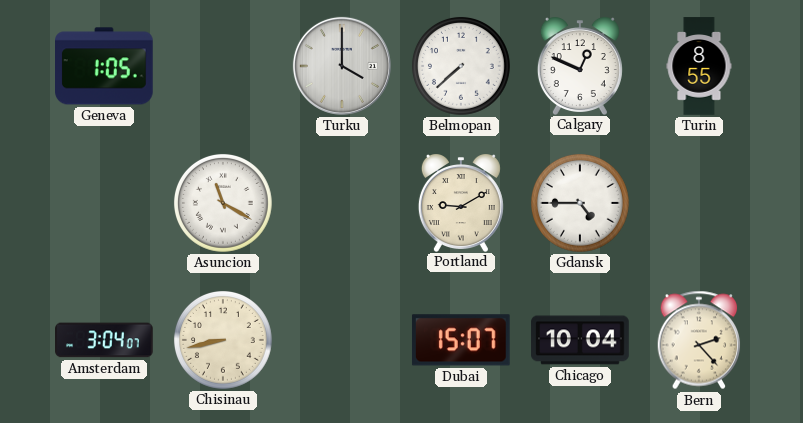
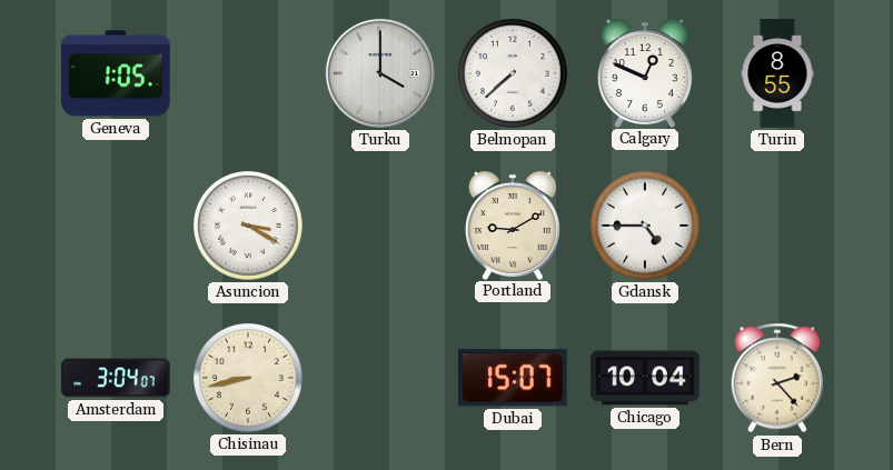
Asuncion: 11:20 -> 3:20
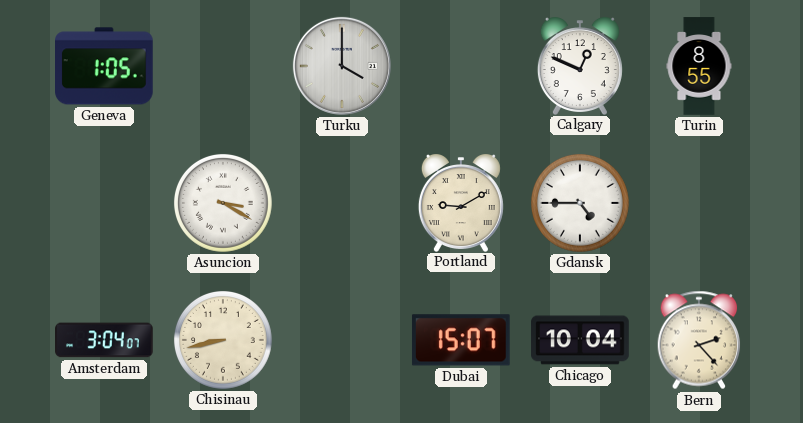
Belmopan: 7:38 -> none
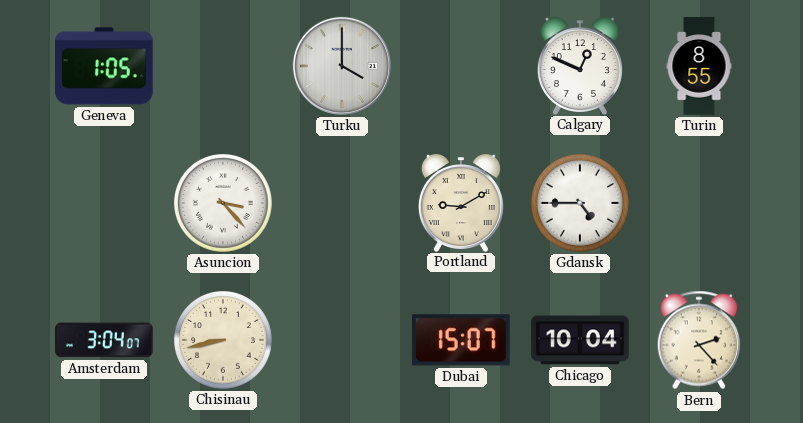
Asuncion: 3:20 -> 3:23
